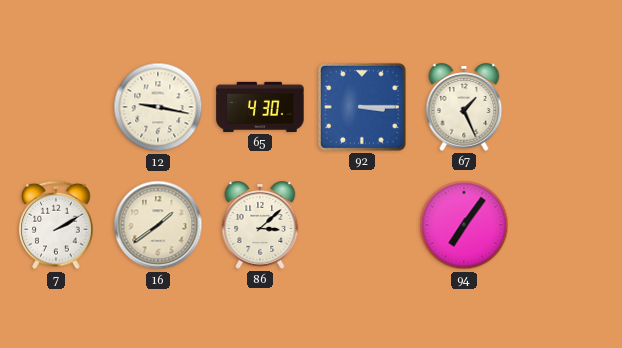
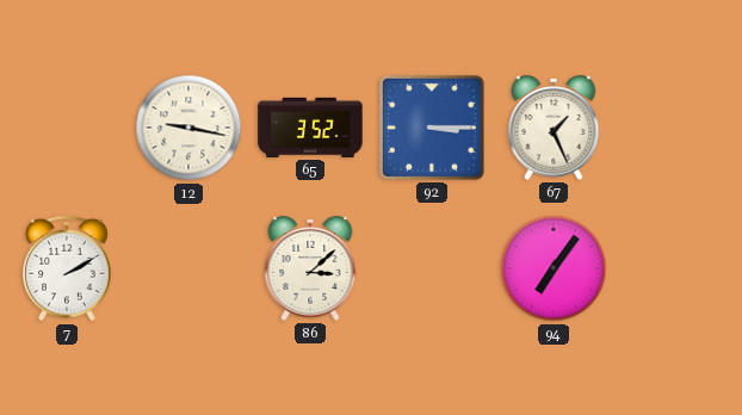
65: 4:30 -> 3:52
16: 1:39 -> none
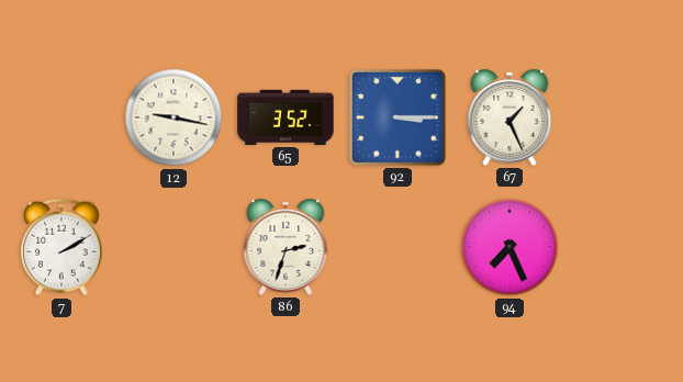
86: 3:08 -> 2:33
94: 7:06 -> 7:26
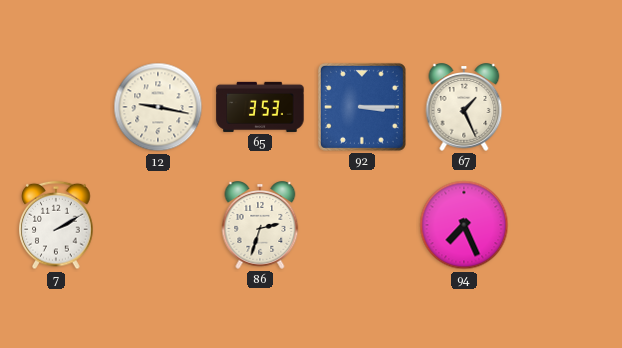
65: 3:52 -> 3:53
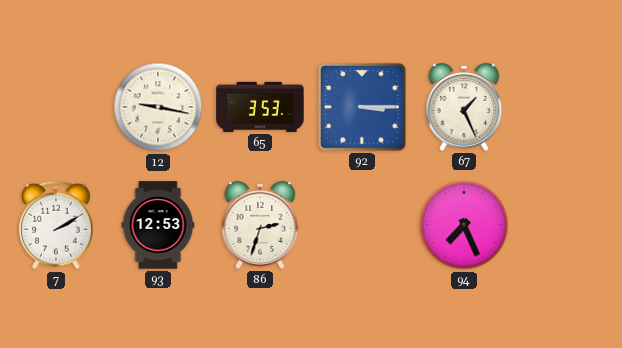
93: none -> 12:53
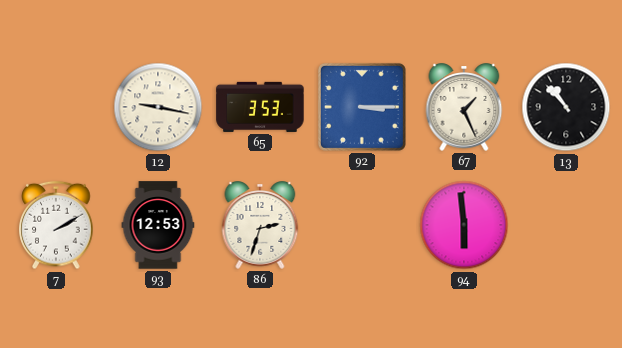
13: none -> 10:53
94: 7:26 -> 5:59
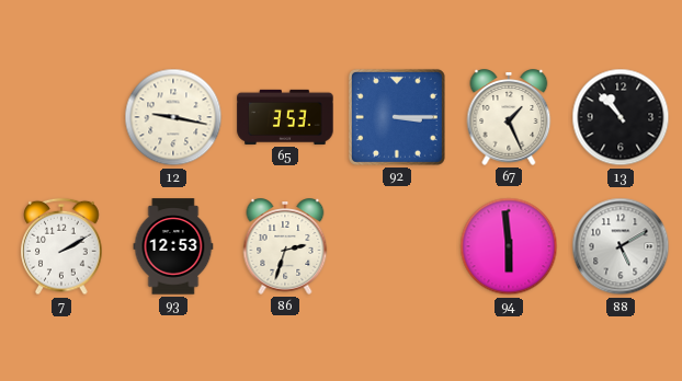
88: none -> 5:10
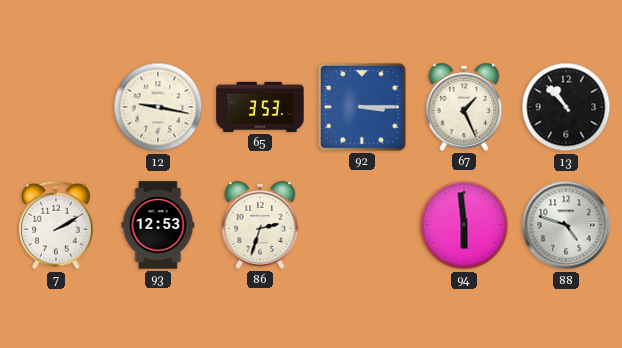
88: 5:10 -> 4:48
